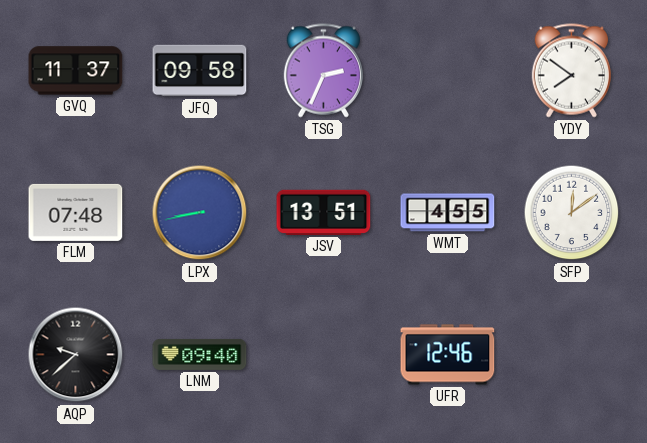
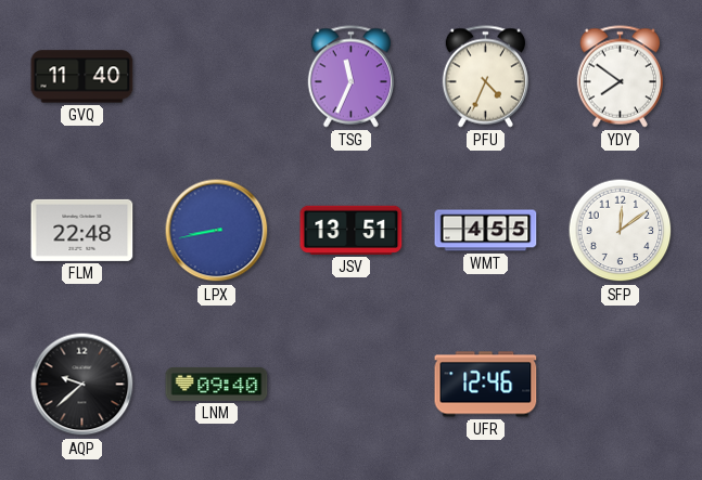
GVQ: 11:37 -> 11:40
JFQ: 09:58 -> none
TSG: 2:34 -> 11:34
PFU: none -> 4:34
FLM: 07:48 -> 22:48
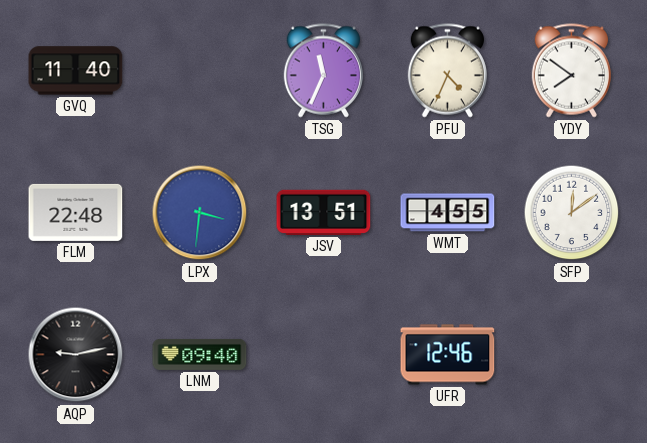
LPX: 8:43 -> 3:31
AQP: 9:38 -> 9:13
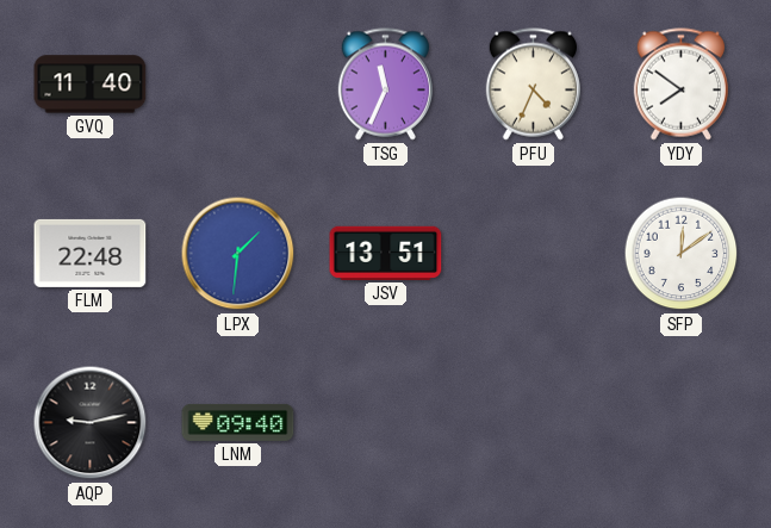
LPX: 3:31 -> 1:31
WMT: 4:55 -> none
UFR: 12:46 -> none
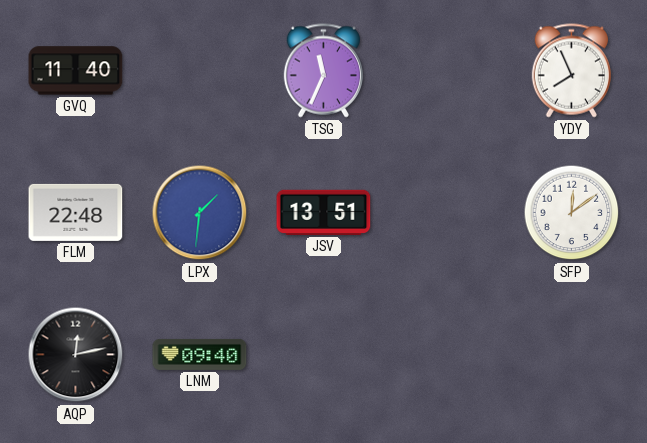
PFU: 4:34 -> none
YDY: 7:51 -> 7:56
AQP: 9:13 -> 12:13
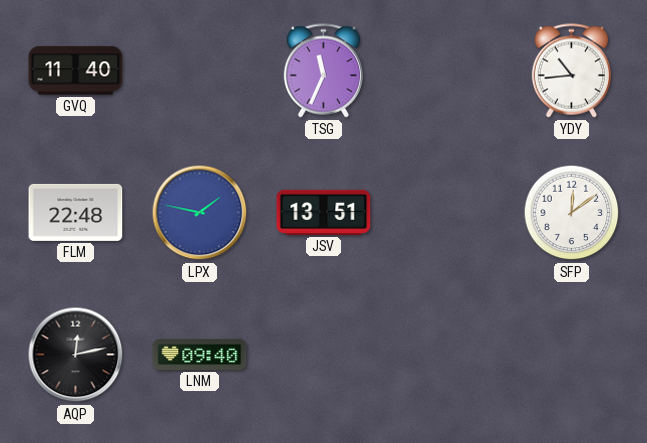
YDY: 7:56 -> 10:44
LPX: 1:31 -> 1:47
